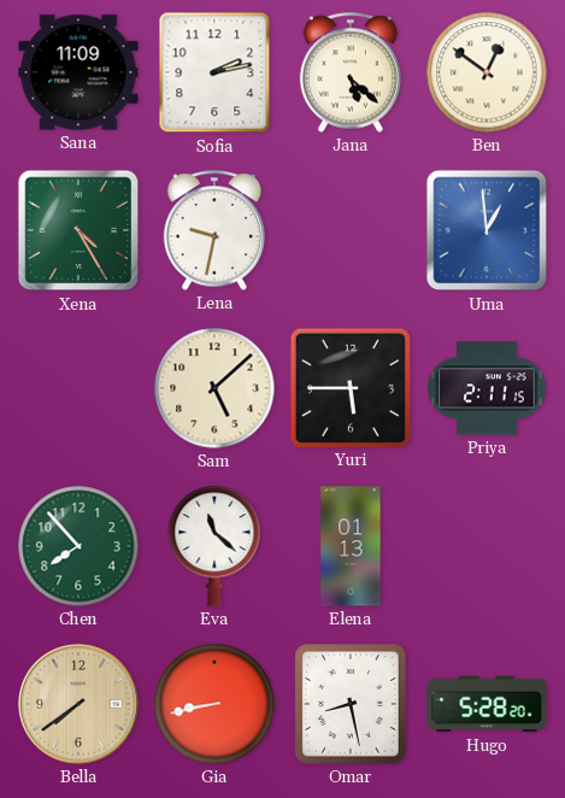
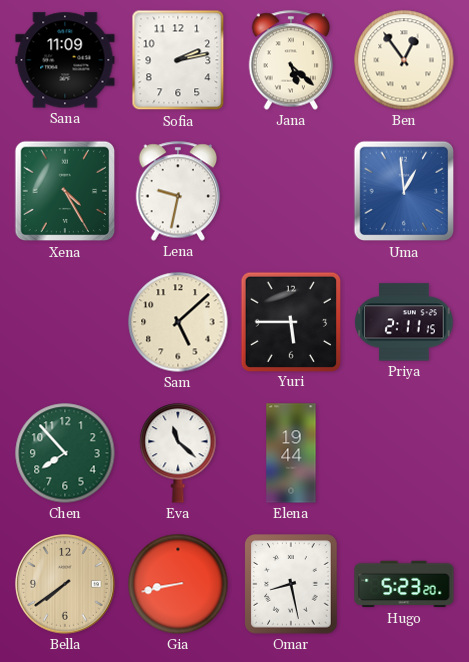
Ben: 12:51 -> 12:54
Elena: 01:13 -> 19:44
Hugo: 5:28 -> 5:23
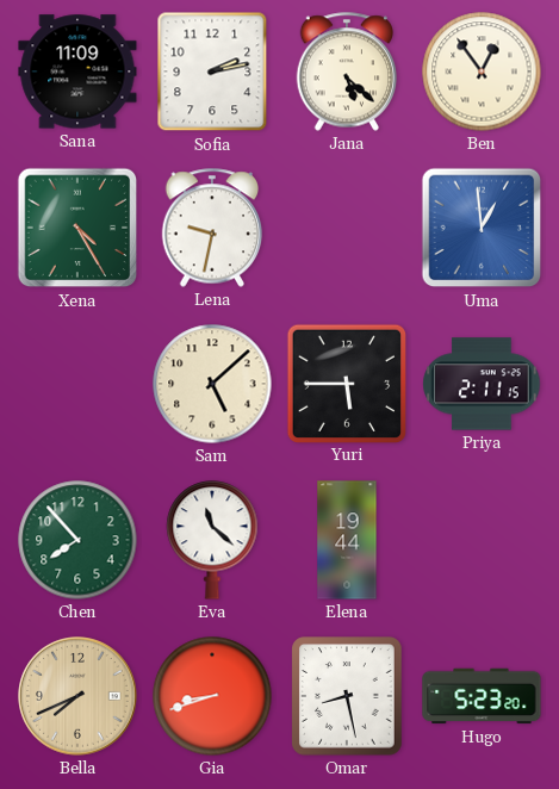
Bella: 7:39 -> 7:41
Gia: 8:43 -> 8:42
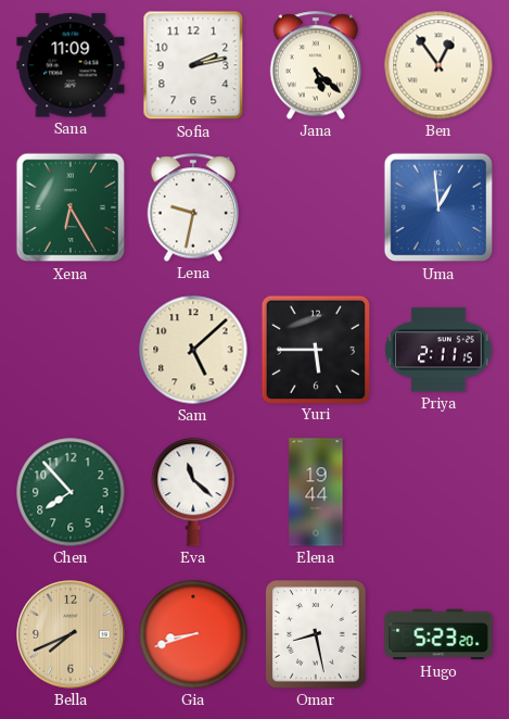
Xena: 4:25 -> 6:25
